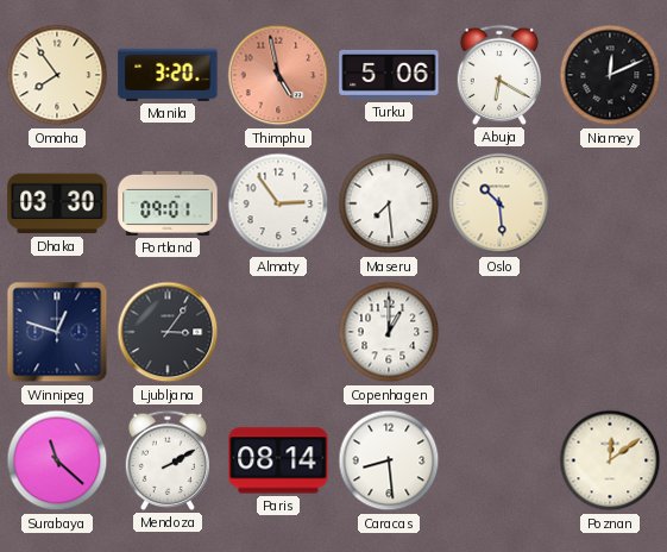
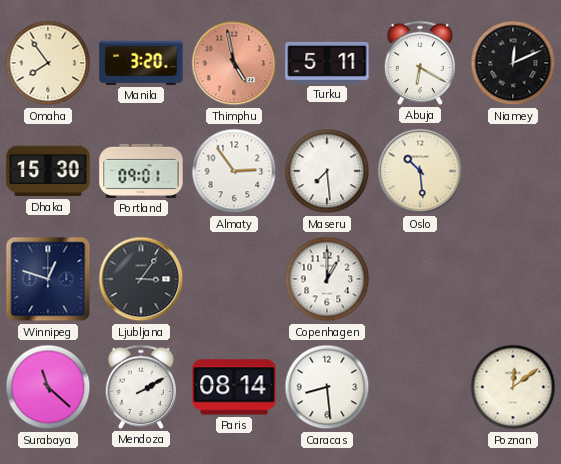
Turku: 5:06 -> 5:11
Dhaka: 03:30 -> 15:30
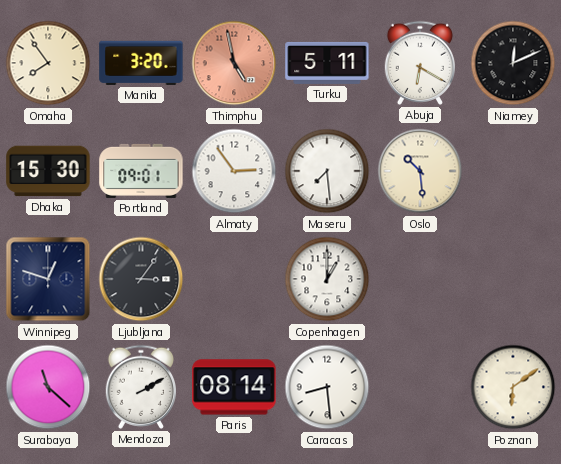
Poznan: 12:09 -> 6:09
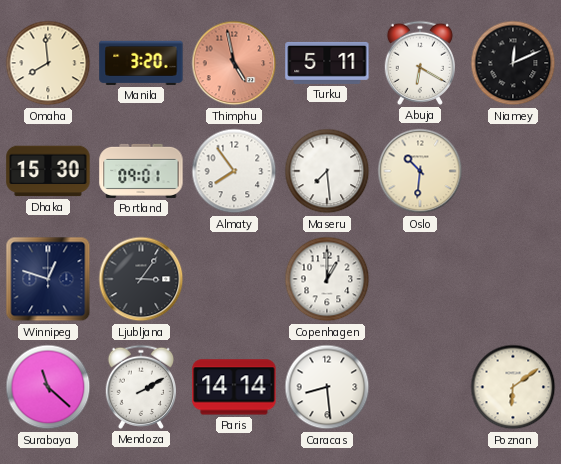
Omaha: 7:54 -> 7:59
Almaty: 2:54 -> 7:54
Oslo: 10:29 -> 10:31
Paris: 08:14 -> 14:14
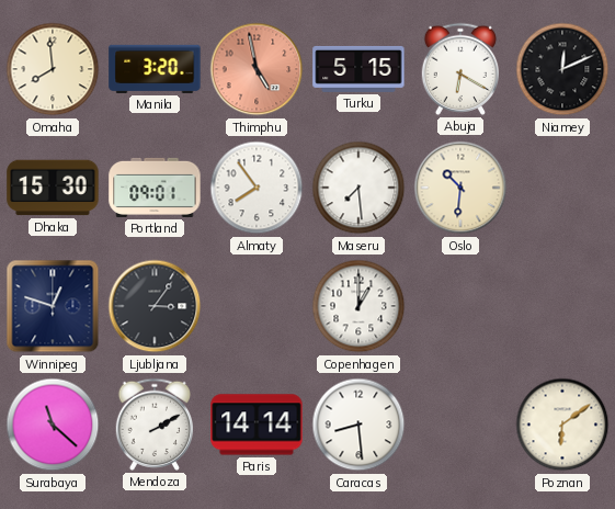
Turku: 5:11 -> 5:15
